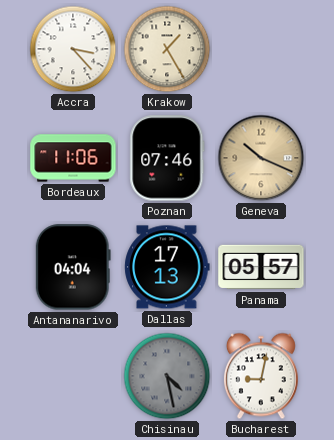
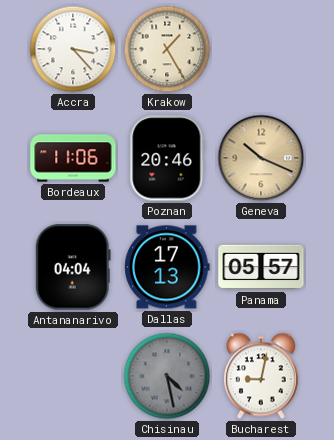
Poznan: 07:46 -> 20:46
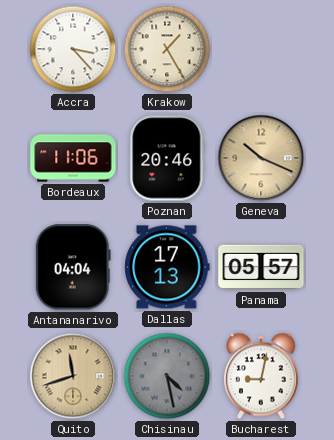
Quito: none -> 11:42
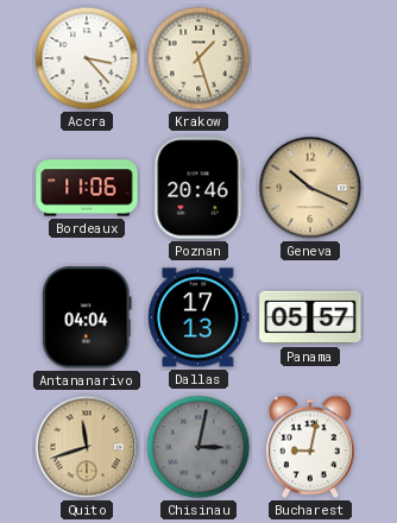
Krakow: 1:25 -> 1:27
Chisinau: 4:28 -> 3:02
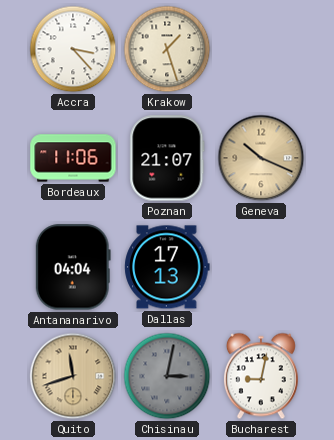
Poznan: 20:46 -> 21:07
Panama: 05:57 -> none
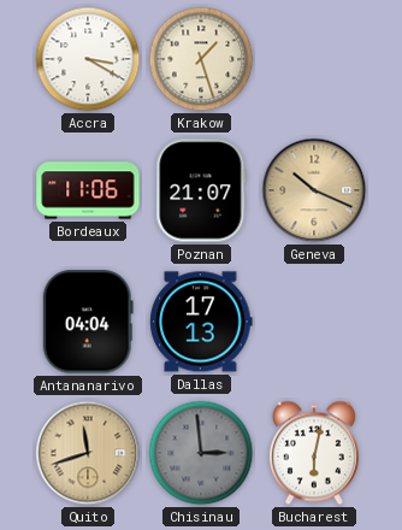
Accra: 3:23 -> 3:20
Chisinau: 3:02 -> 2:59
Bucharest: 9:02 -> 6:02
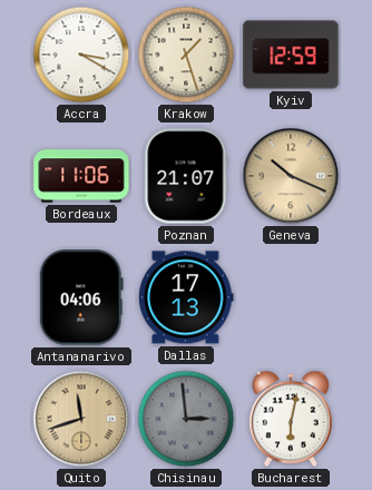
Kyiv: none -> 12:59
Antananarivo: 04:04 -> 04:06
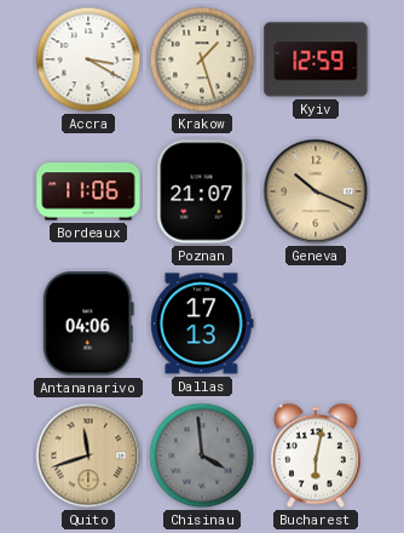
Chisinau: 2:59 -> 3:59
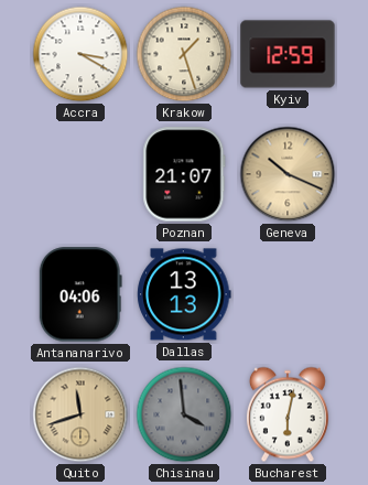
Bordeaux: 11:06 -> none
Dallas: 17:13 -> 13:13
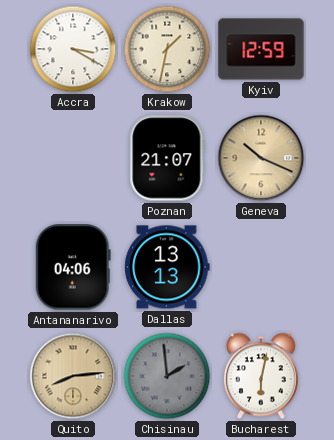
Krakow: 1:27 -> 1:32
Quito: 11:42 -> 8:14
Chisinau: 3:59 -> 1:59
